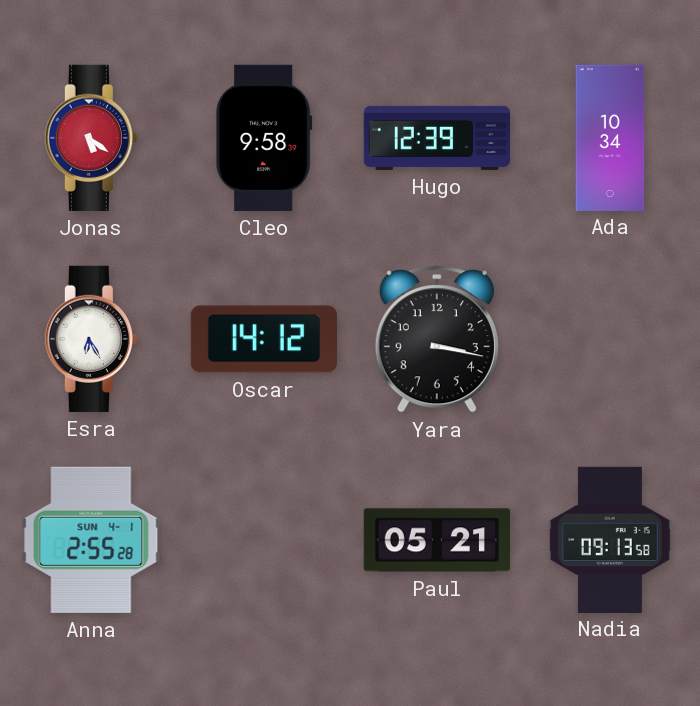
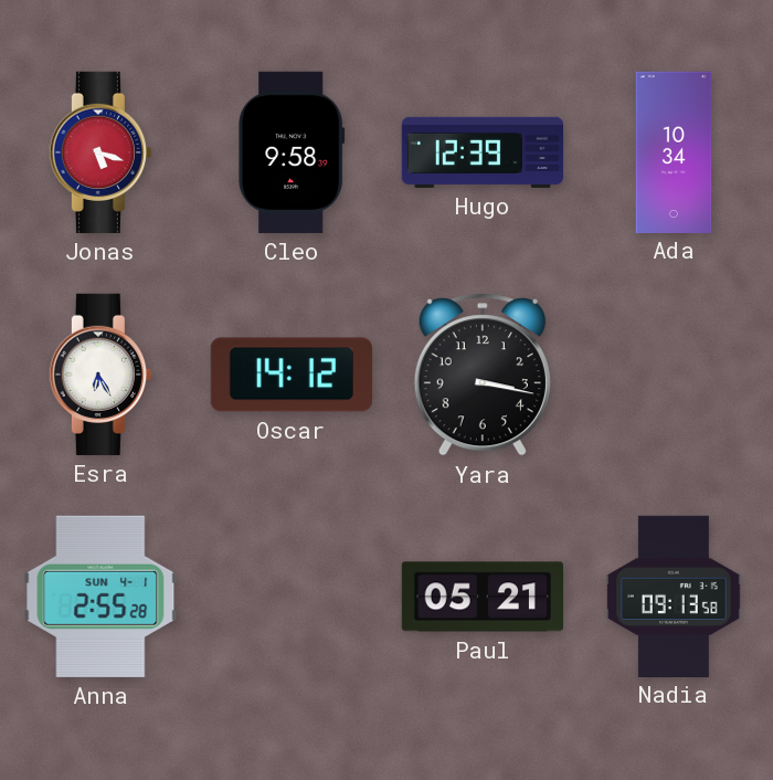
Jonas: 5:21 -> 5:18
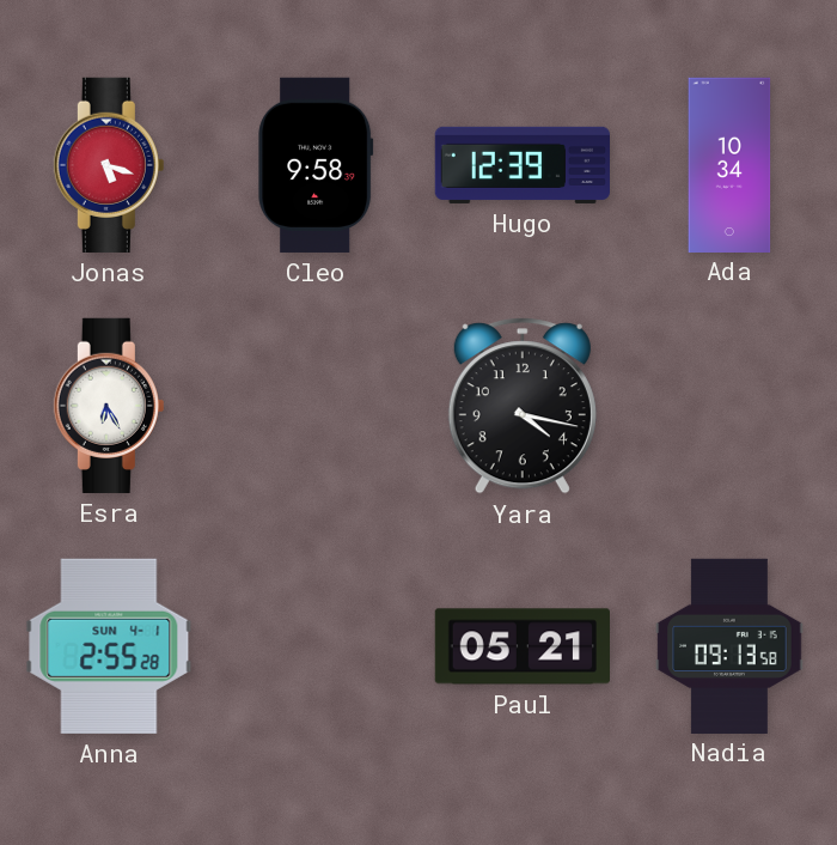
Oscar: 14:12 -> none
Yara: 3:17 -> 4:17
